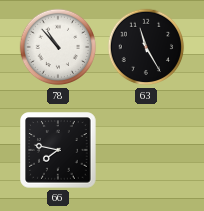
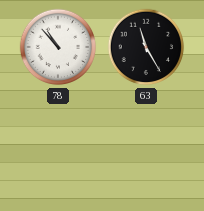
66: 7:47 -> none
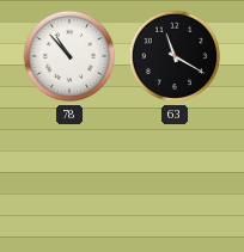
63: 11:25 -> 11:20
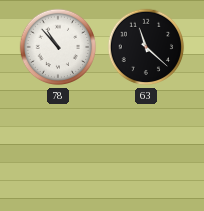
63: 11:20 -> 11:22
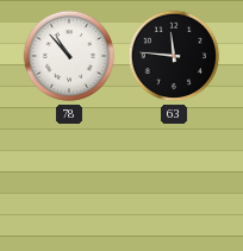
63: 11:22 -> 11:46
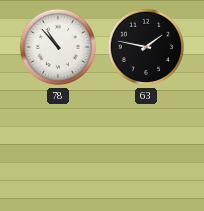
63: 11:46 -> 1:47
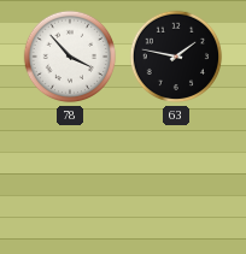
78: 10:53 -> 3:53
